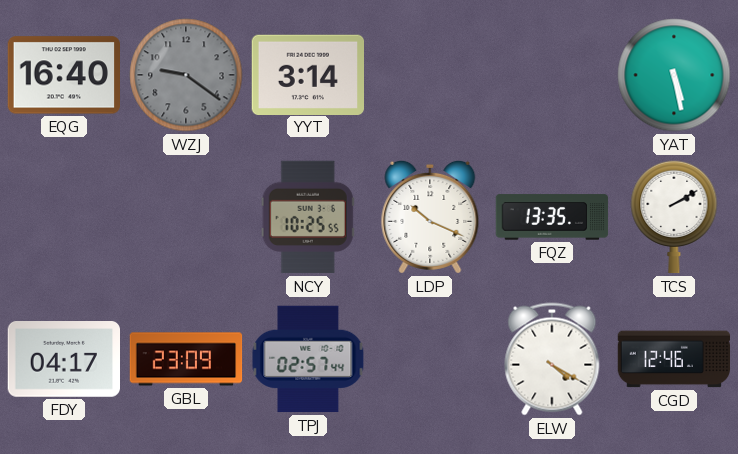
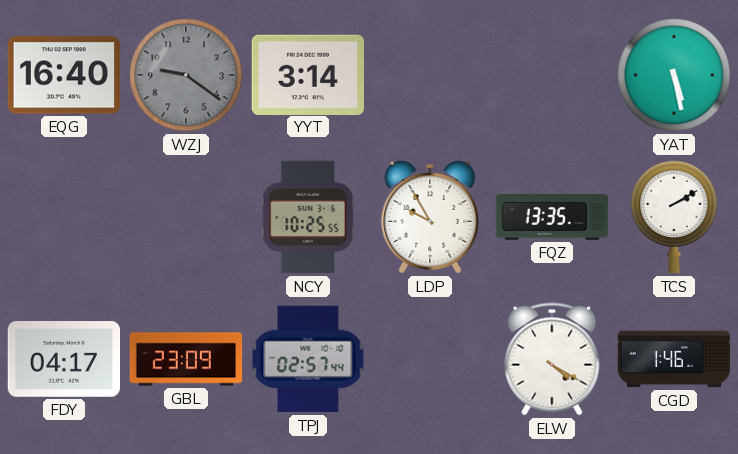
LDP: 10:19 -> 9:55
CGD: 12:46 -> 1:46
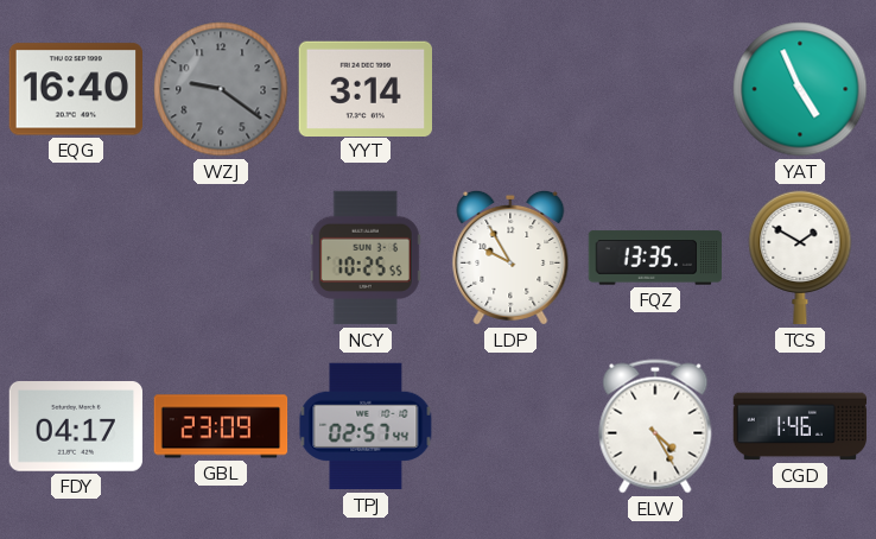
YAT: 5:28 -> 4:56
TCS: 2:10 -> 1:50
ELW: 4:20 -> 4:25
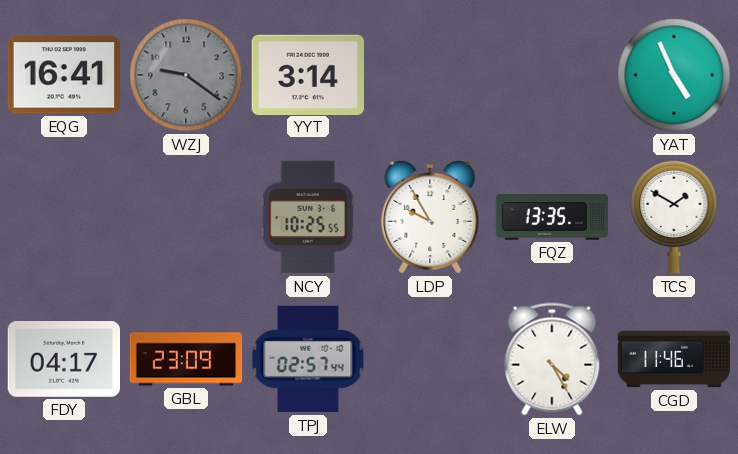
EQG: 16:40 -> 16:41
CGD: 1:46 -> 11:46
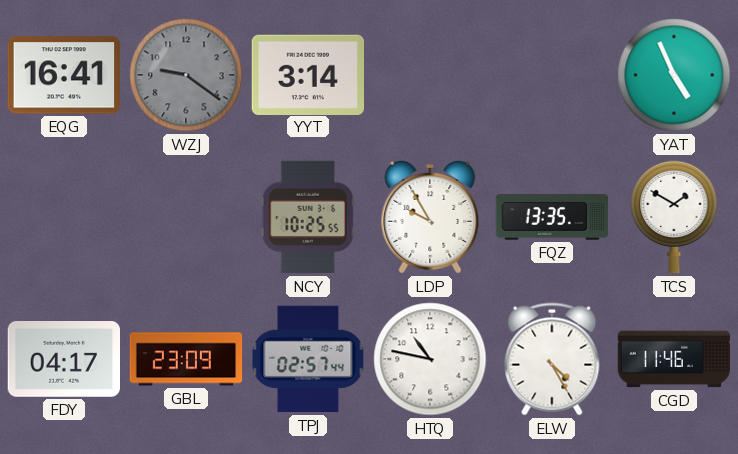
HTQ: none -> 10:47
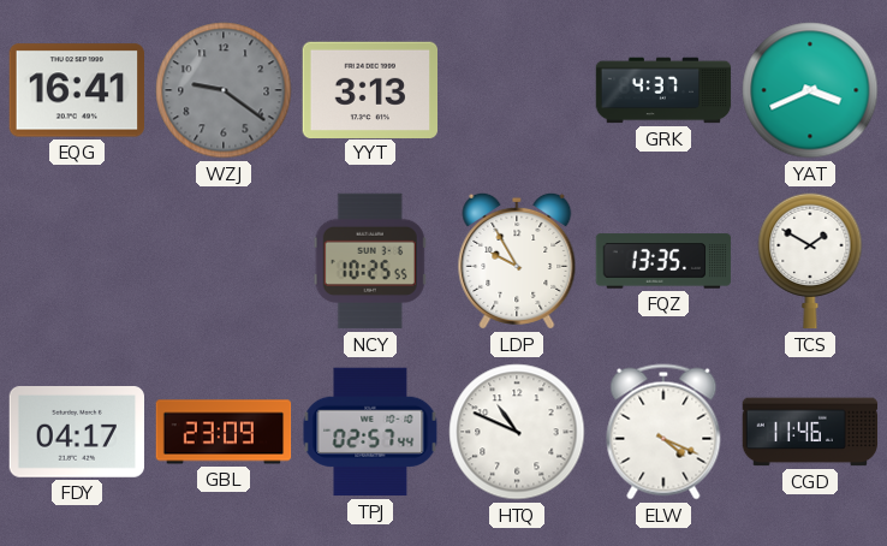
YYT: 3:14 -> 3:13
GRK: none -> 4:37
YAT: 4:56 -> 3:41
HTQ: 10:47 -> 10:49
ELW: 4:25 -> 4:19
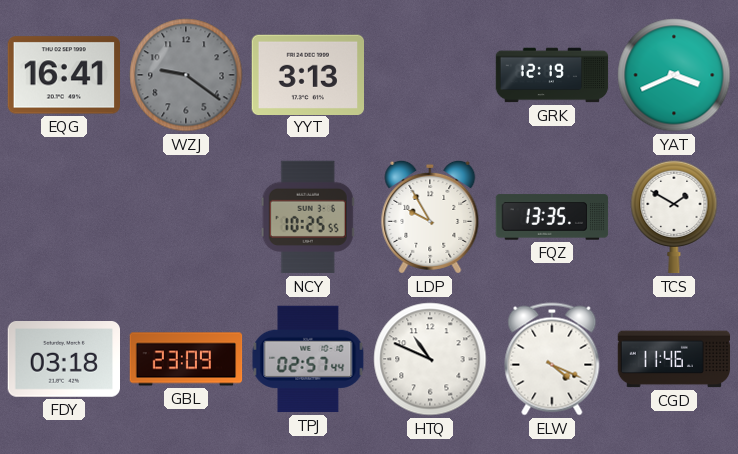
GRK: 4:37 -> 12:19
FDY: 04:17 -> 03:18
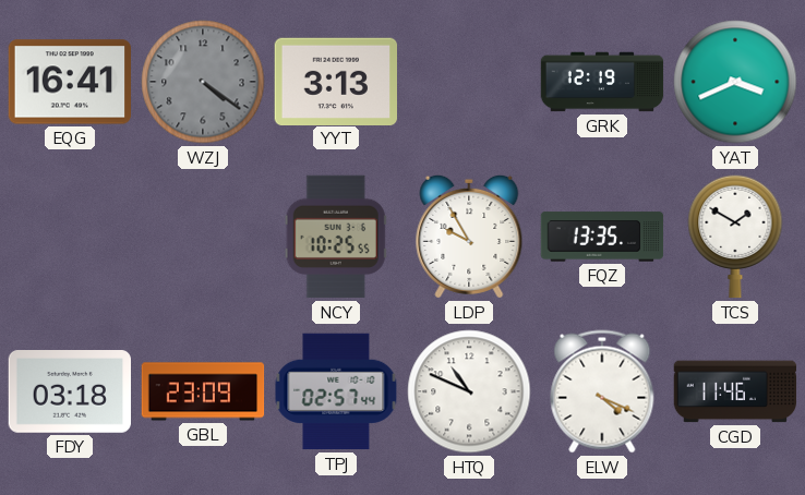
WZJ: 9:21 -> 4:21
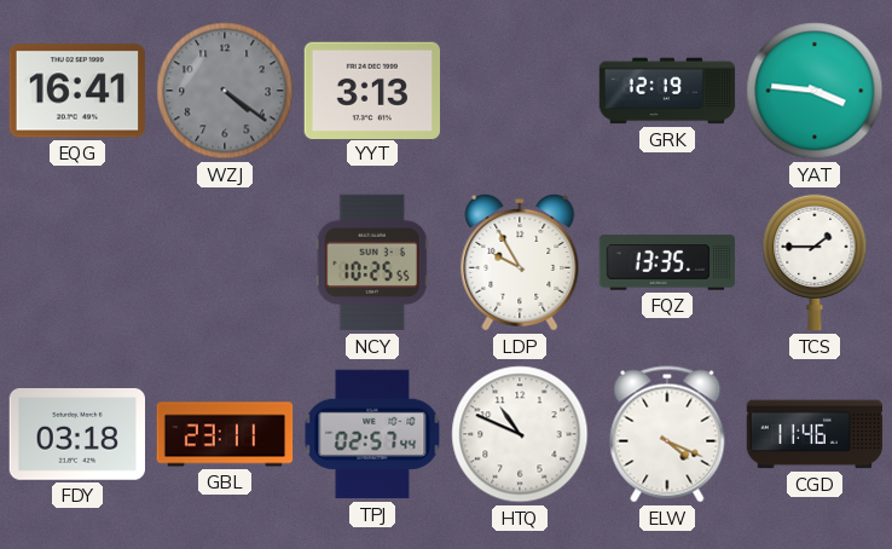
YAT: 3:41 -> 3:46
TCS: 1:50 -> 1:45
GBL: 23:09 -> 23:11
